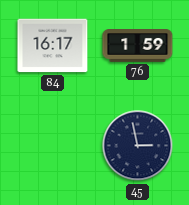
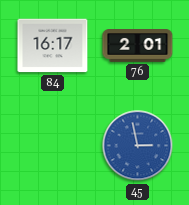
76: 1:59 -> 2:01
45 dial: navy -> blue
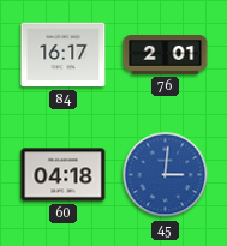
60: none -> 04:18
45: 2:58 -> 3:01
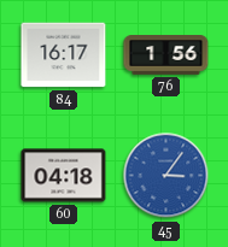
76: 2:01 -> 1:56
45: 3:01 -> 3:06
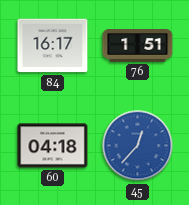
76: 1:56 -> 1:51
45: 3:06 -> 12:37
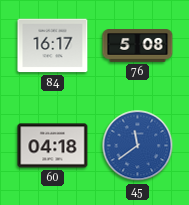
76: 1:51 -> 5:08
45: 12:37 -> 11:39
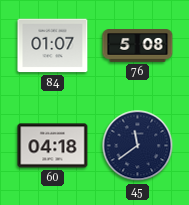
84: 16:17 -> 01:07
45 dial: blue -> navy
